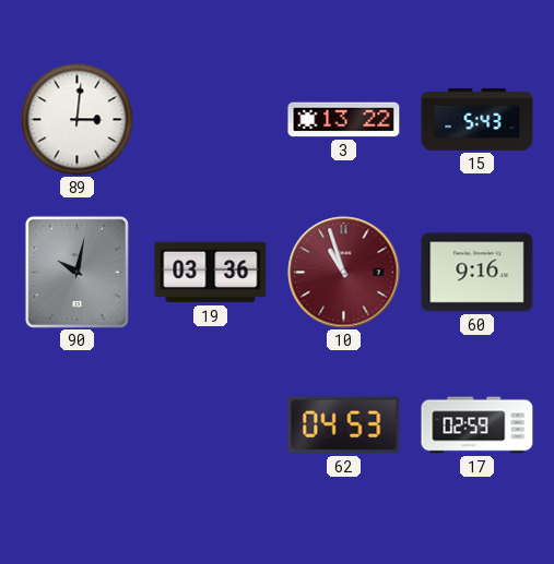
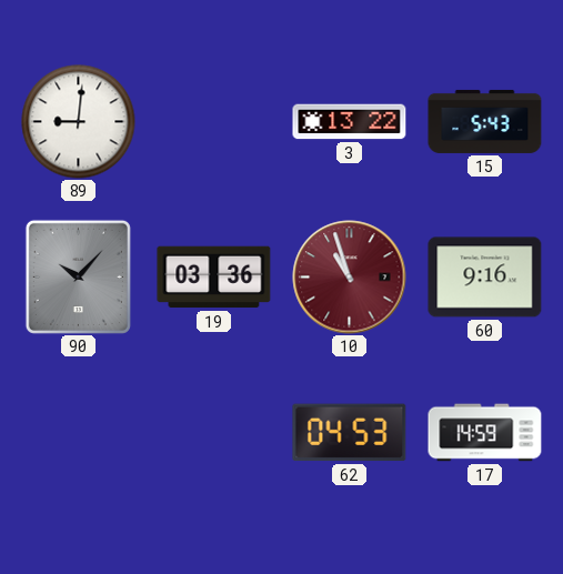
89: 3:01 -> 9:01
90: 10:02 -> 10:07
17: 02:59 -> 14:59
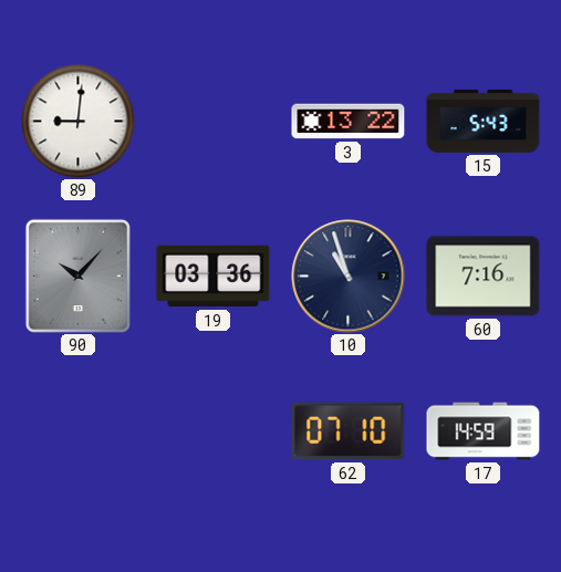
10 dial: burgundy -> navy
60: 9:16 -> 7:16
62: 04:53 -> 07:10
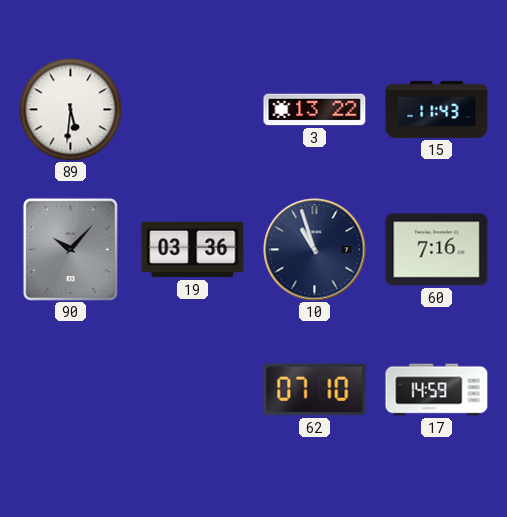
89: 9:01 -> 5:31
15: 5:43 -> 11:43
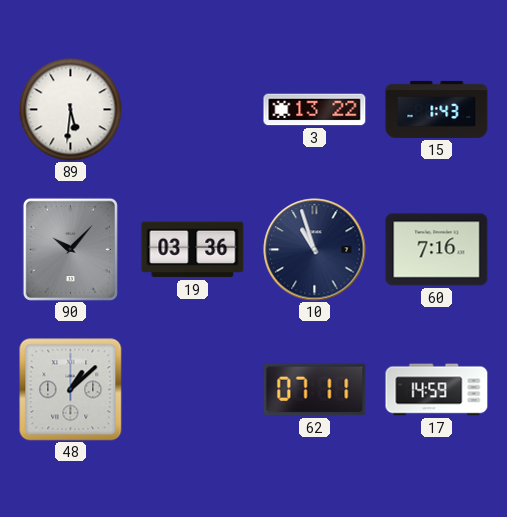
15: 11:43 -> 1:43
48: none -> 1:08
62: 07:10 -> 07:11
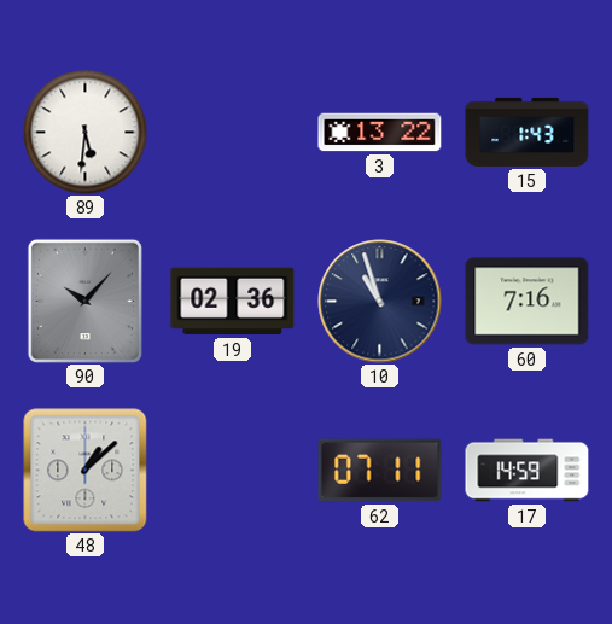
19: 03:36 -> 02:36
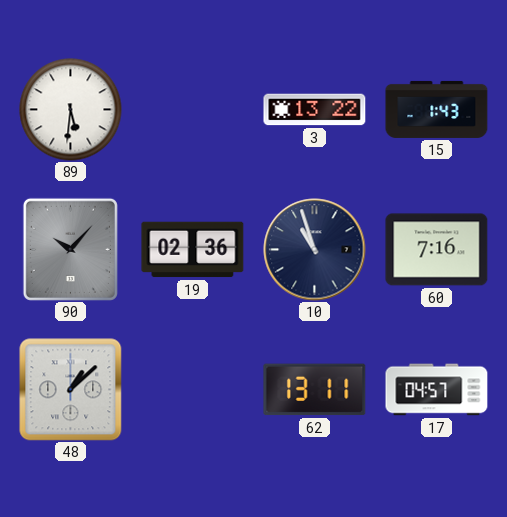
62: 07:11 -> 13:11
17: 14:59 -> 04:57
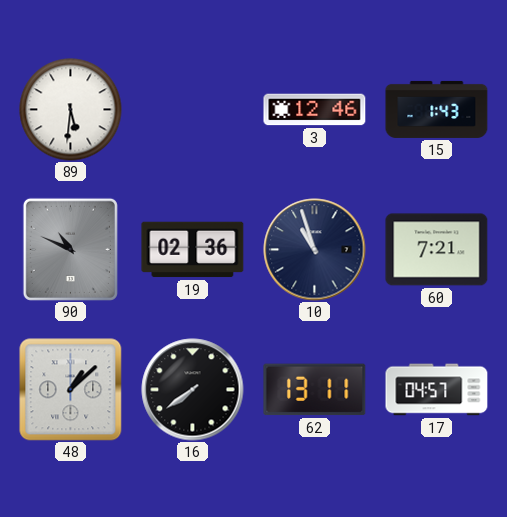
3: 13:22 -> 12:46
90: 10:07 -> 10:49
60: 7:16 -> 7:21
16: none -> 7:39
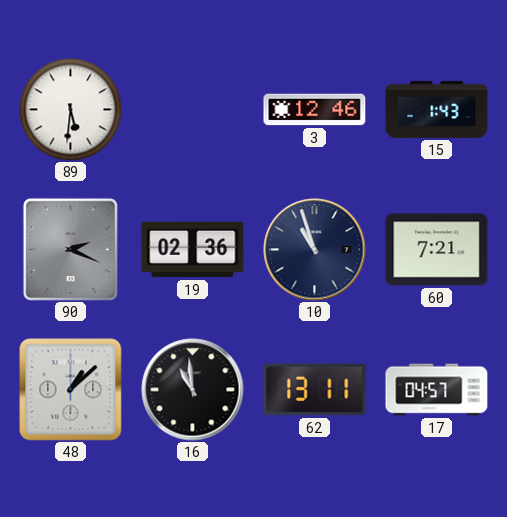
90: 10:49 -> 2:19
16: 7:39 -> 10:59
